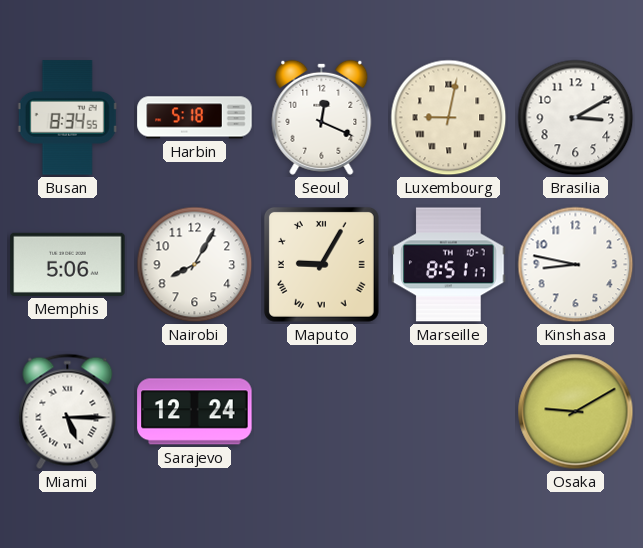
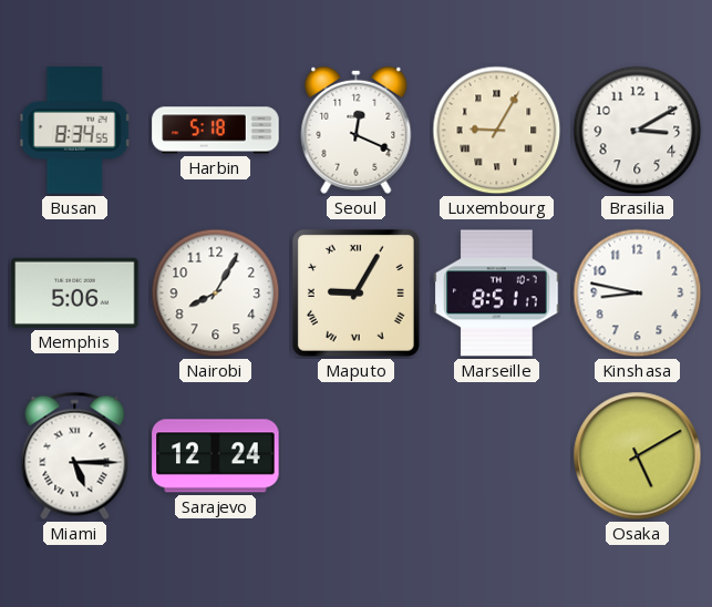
Luxembourg: 9:02 -> 9:05
Osaka: 9:10 -> 5:10
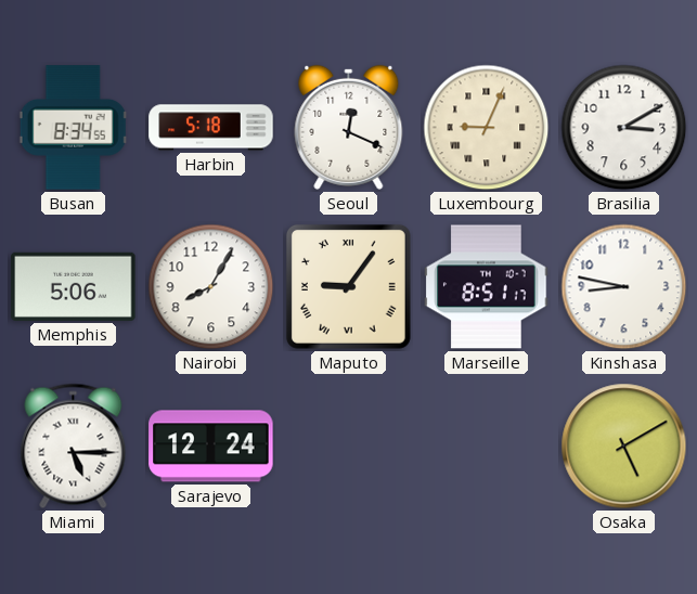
Luxembourg: 9:05 -> 9:04
Maputo: 9:05 -> 9:06
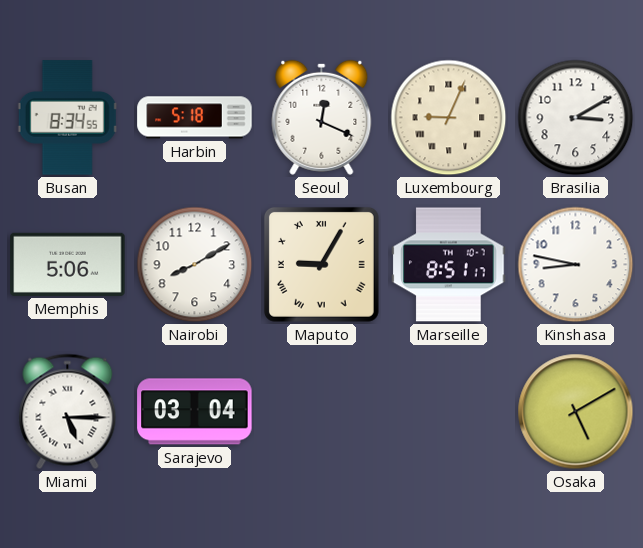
Nairobi: 8:05 -> 8:10
Maputo: 9:06 -> 9:05
Sarajevo: 12:24 -> 03:04
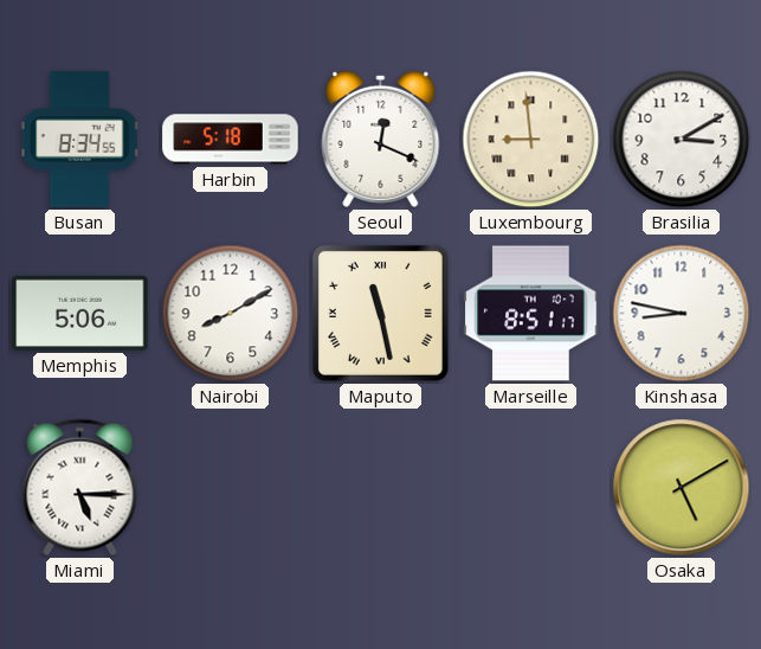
Luxembourg: 9:04 -> 8:59
Maputo: 9:05 -> 11:28
Sarajevo: 03:04 -> none
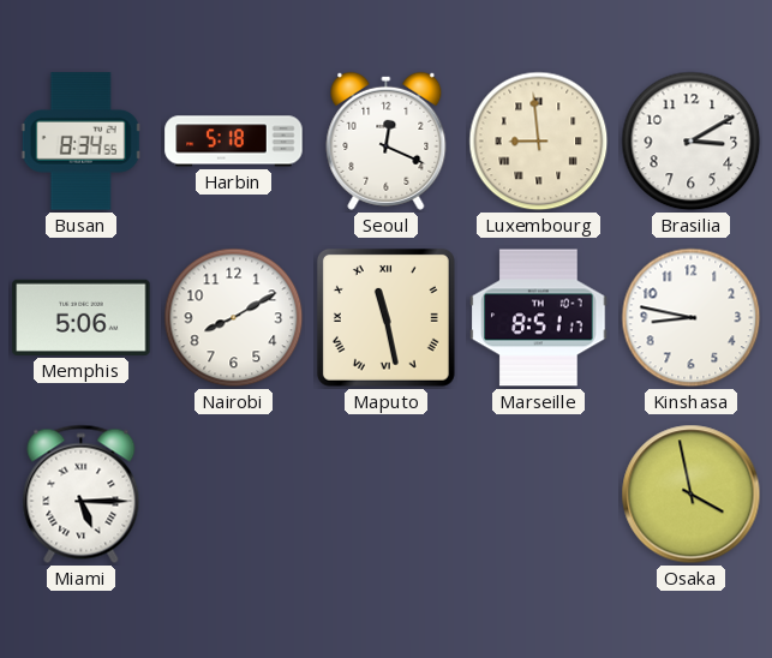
Osaka: 5:10 -> 3:58
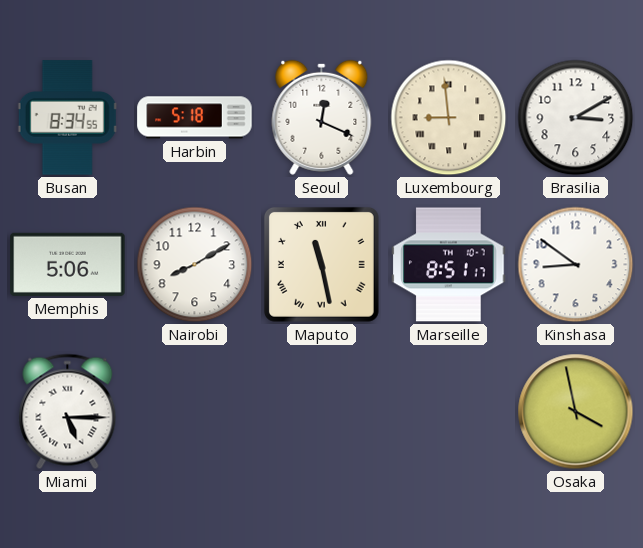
Kinshasa: 8:47 -> 8:51
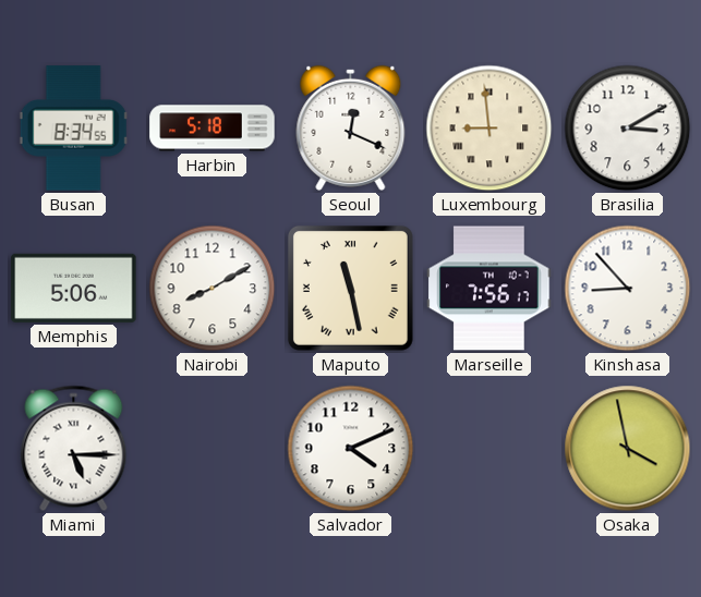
Marseille: 8:51 -> 7:56
Kinshasa: 8:51 -> 8:53
Salvador: none -> 4:11
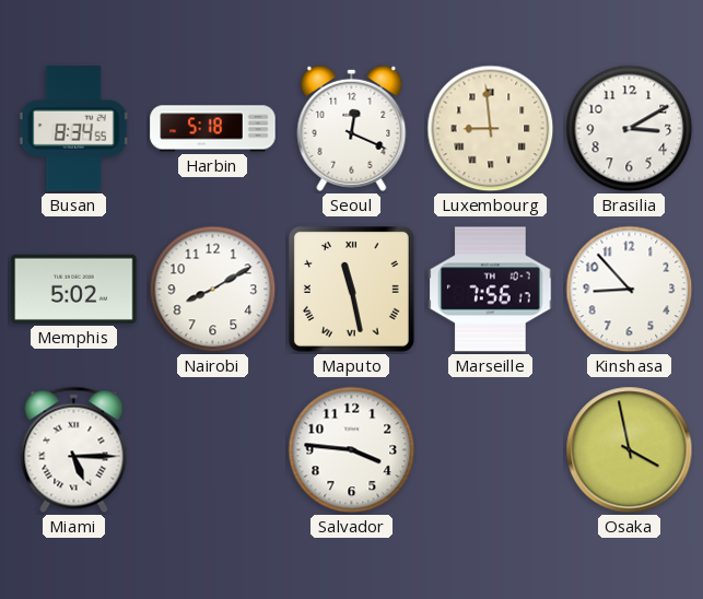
Memphis: 5:06 -> 5:02
Salvador: 4:11 -> 3:46
